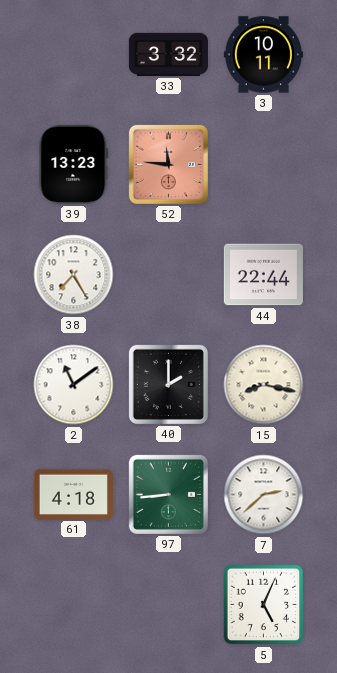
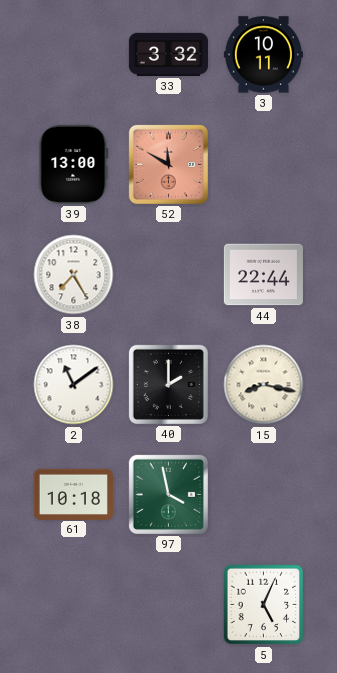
39: 13:23 -> 13:00
52: 11:46 -> 11:50
61: 4:18 -> 10:18
97: 8:44 -> 3:58
7: 2:38 -> none
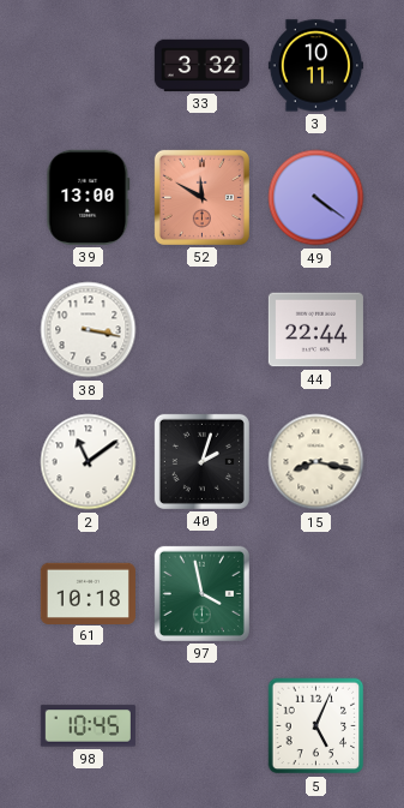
49: none -> 4:21
38: 7:25 -> 3:17
40: 2:00 -> 2:03
98: none -> 10:45
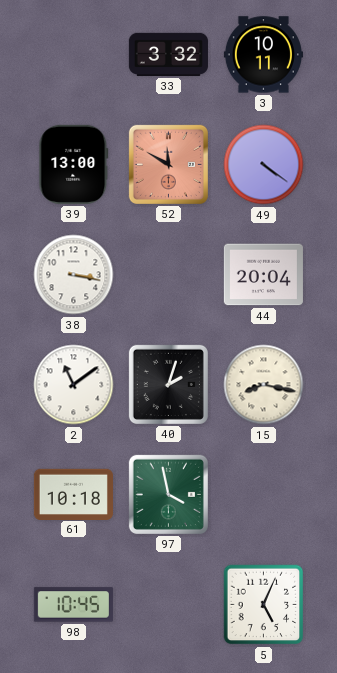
44: 22:44 -> 20:04
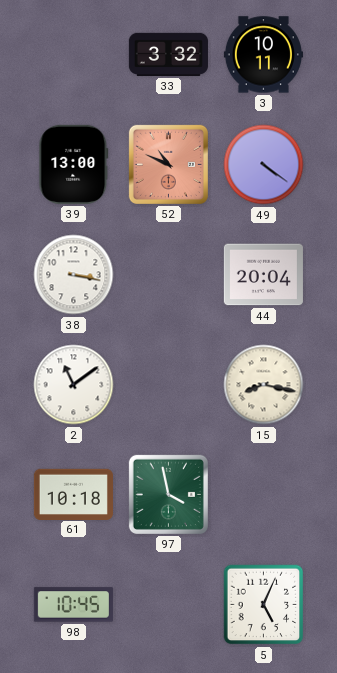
52: 11:50 -> 10:49
40: 2:03 -> none
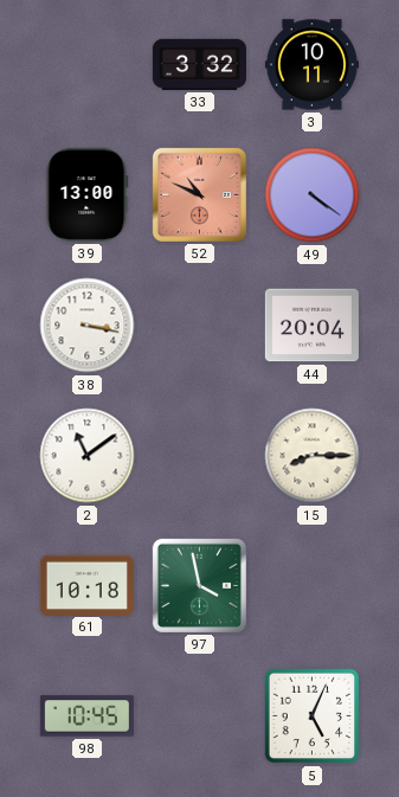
15: 8:17 -> 8:15
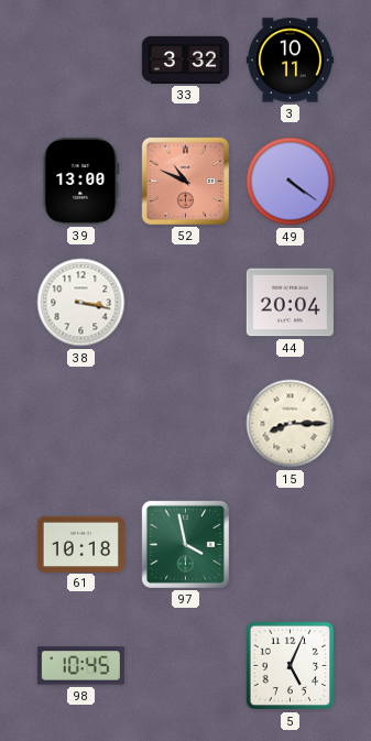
2: 11:09 -> none
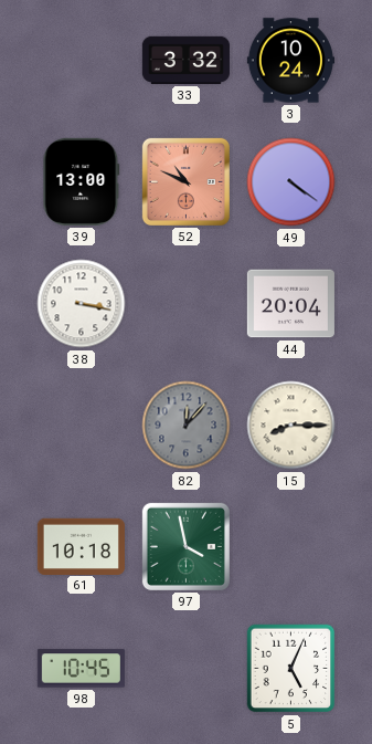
3: 10:11 -> 10:24
82: none -> 12:07
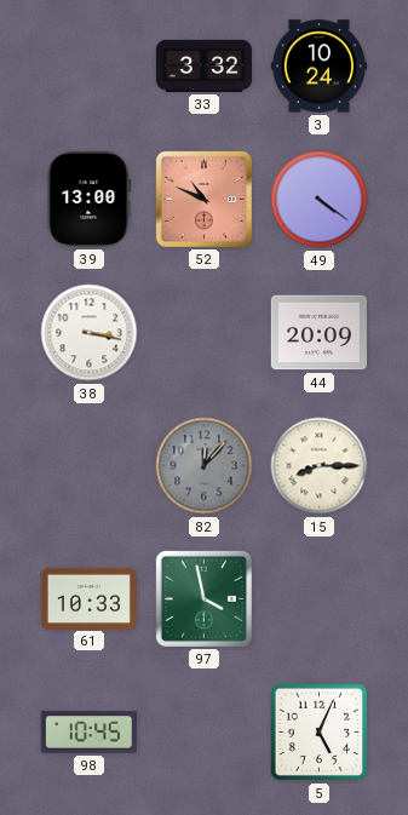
44: 20:04 -> 20:09
61: 10:18 -> 10:33
